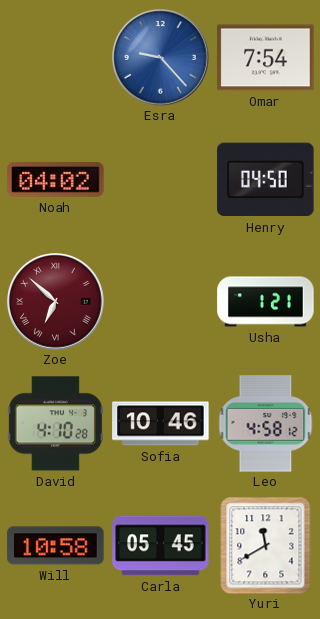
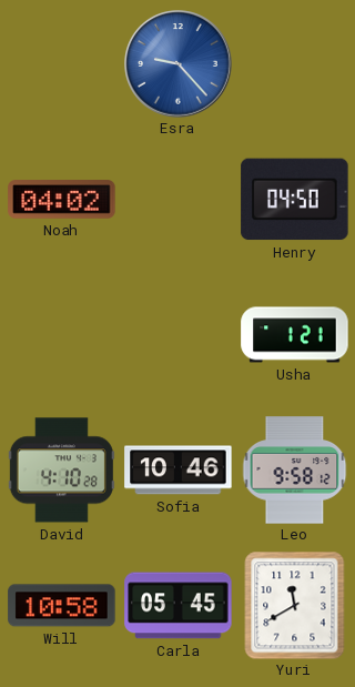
Omar: 7:54 -> none
Zoe: 6:52 -> none
Leo: 4:58 -> 9:58
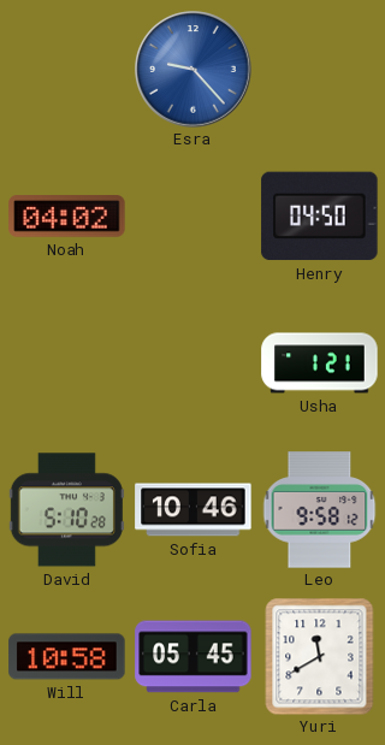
David: 4:10 -> 5:10
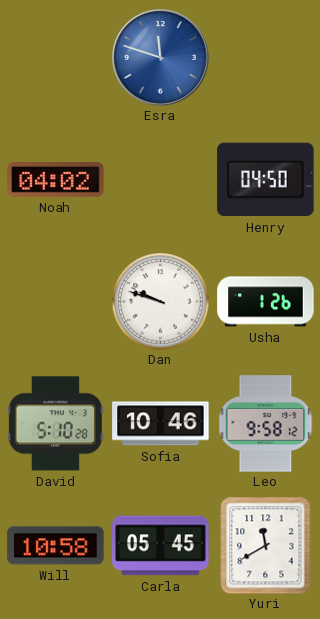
Esra: 9:23 -> 11:48
Dan: none -> 9:48
Usha: 1:21 -> 1:26
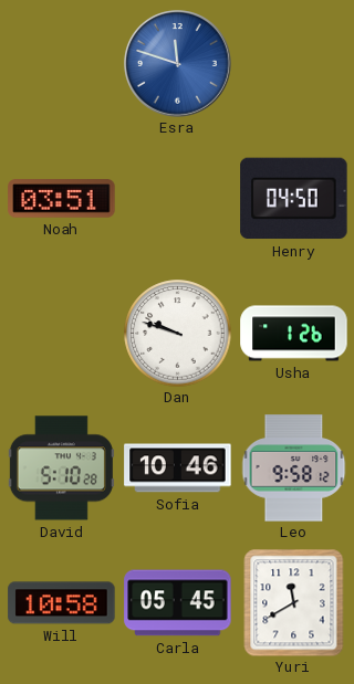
Noah: 04:02 -> 03:51
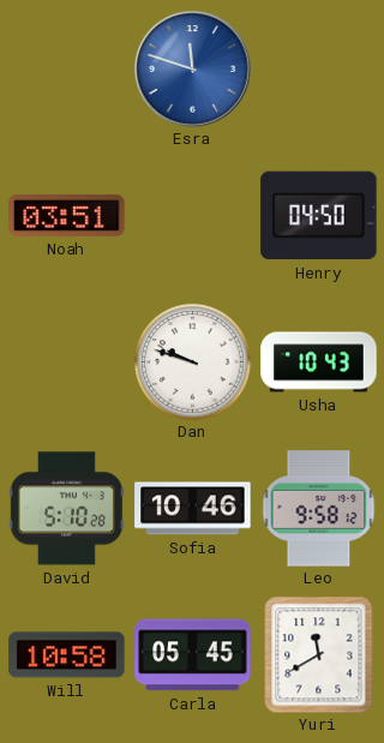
Usha: 1:26 -> 10:43
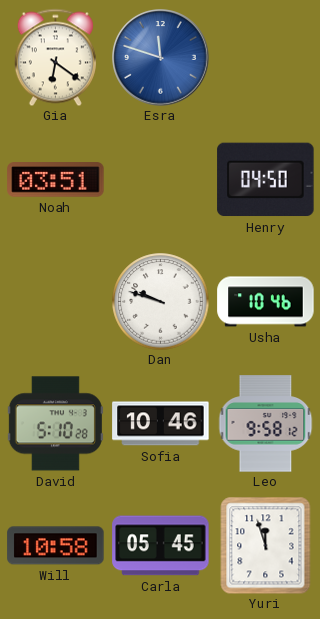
Gia: none -> 6:21
Usha: 10:43 -> 10:46
Yuri: 11:40 -> 11:57
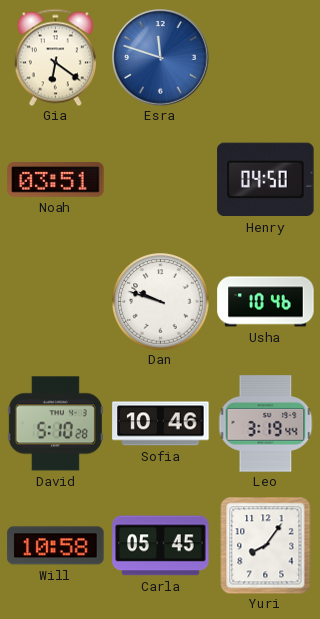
Leo: 9:58 -> 3:19
Yuri: 11:57 -> 8:06
